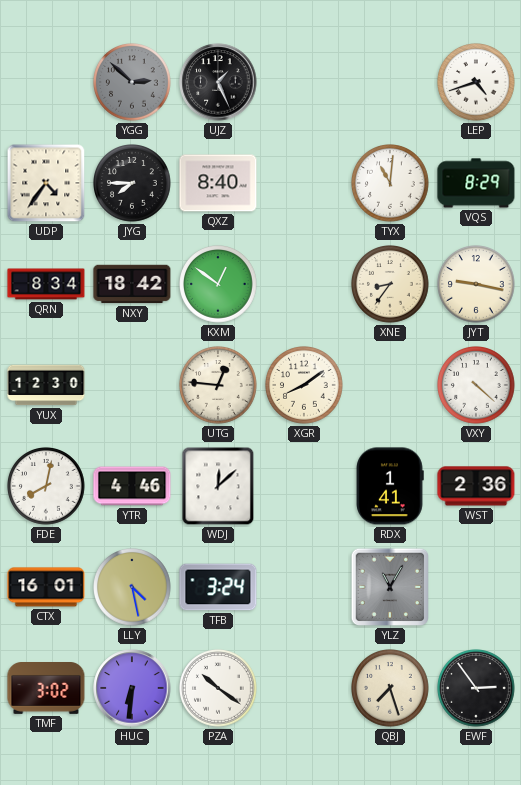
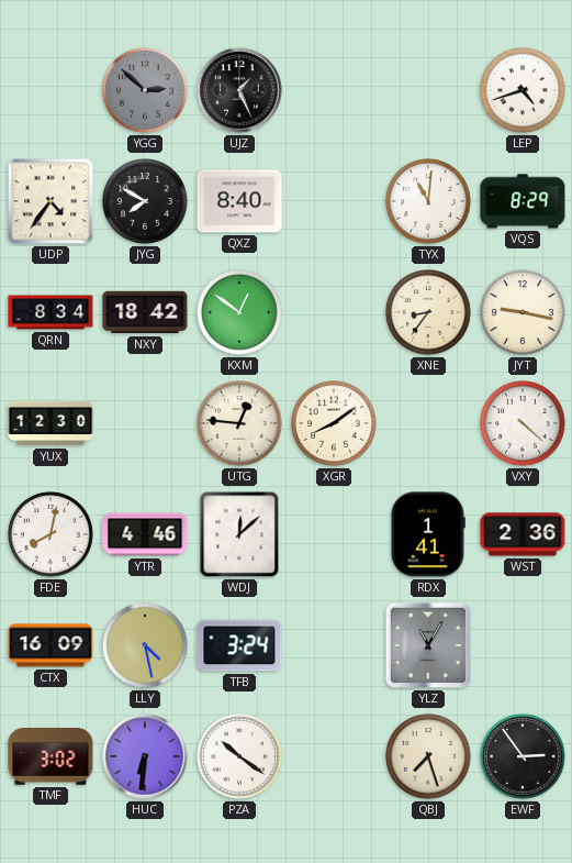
JYG: 7:45 -> 7:50
CTX: 16:01 -> 16:09
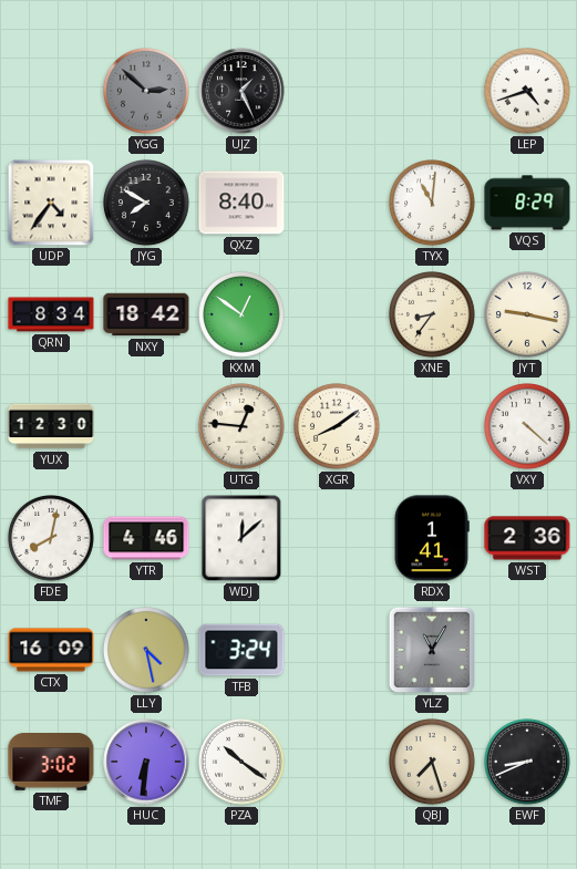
EWF: 2:54 -> 8:41
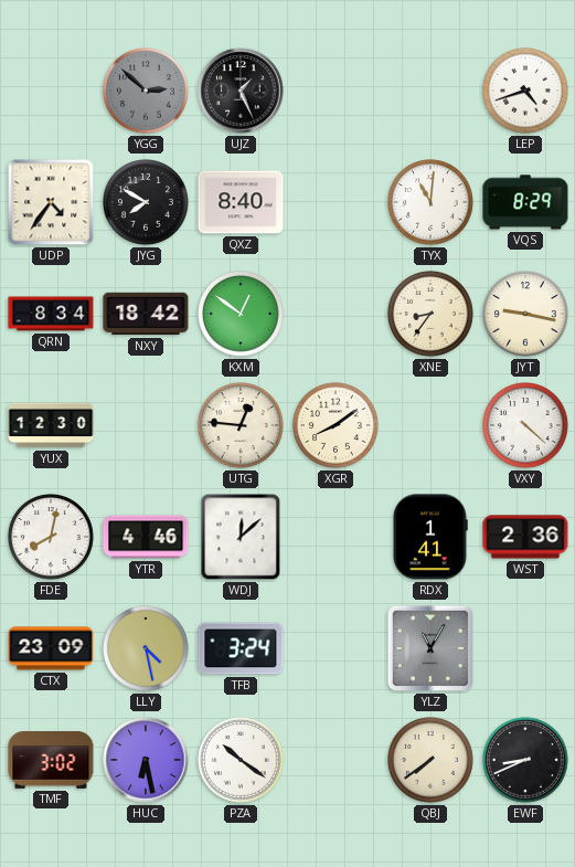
CTX: 16:09 -> 23:09
HUC: 6:31 -> 6:28
QBJ: 7:27 -> 7:39
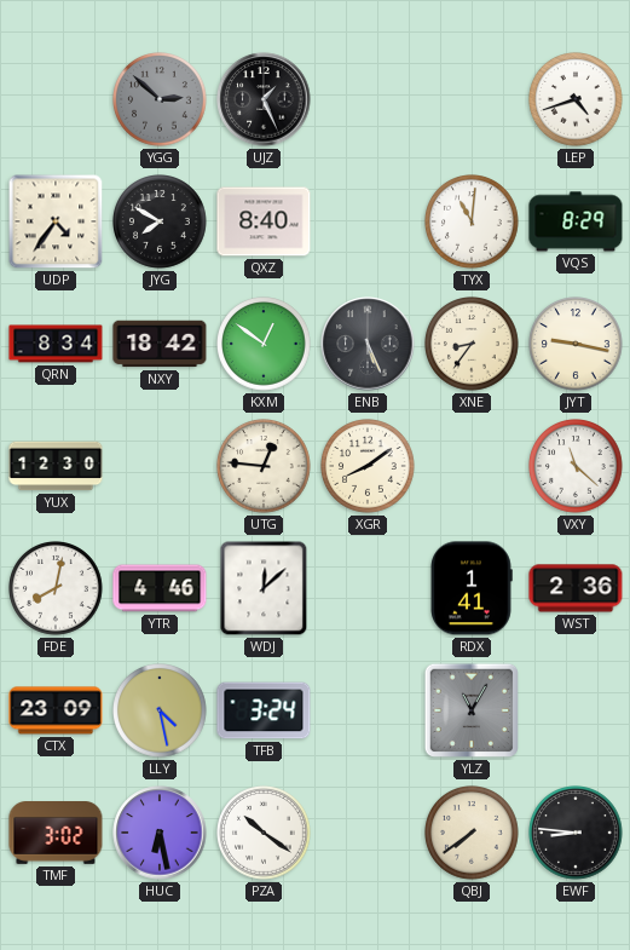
ENB: none -> 5:26
VXY: 4:22 -> 11:22
EWF: 8:41 -> 8:46
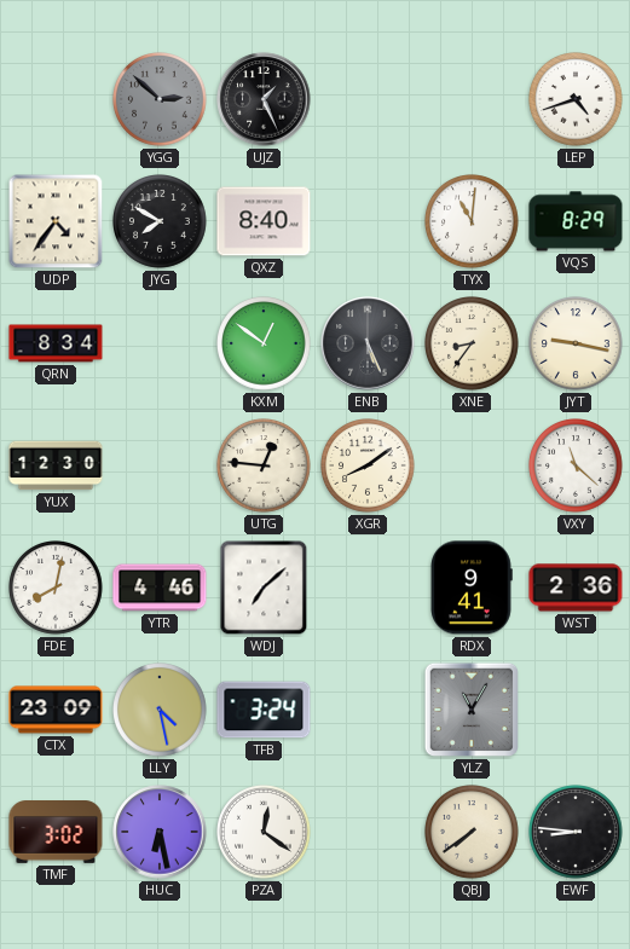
NXY: 18:42 -> none
WDJ: 12:08 -> 7:08
RDX: 1:41 -> 9:41
PZA: 10:21 -> 12:21
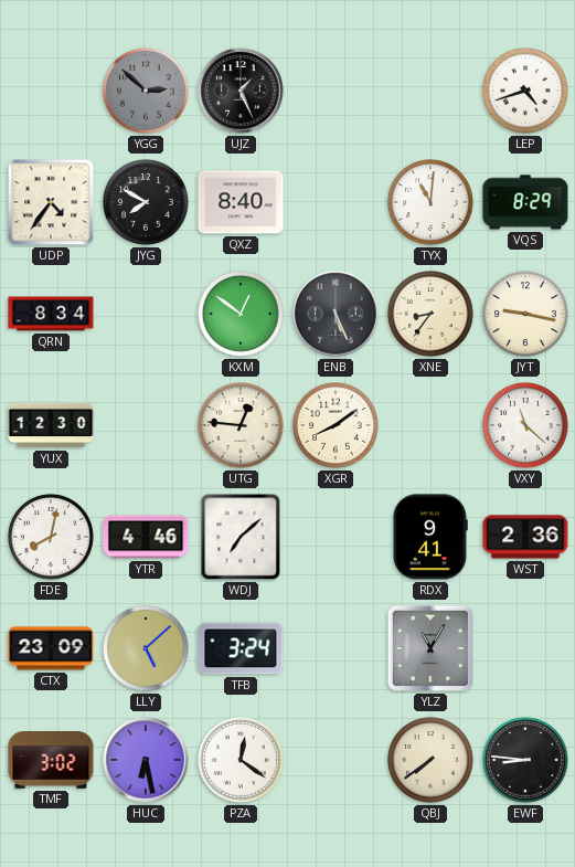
LLY: 4:28 -> 5:08
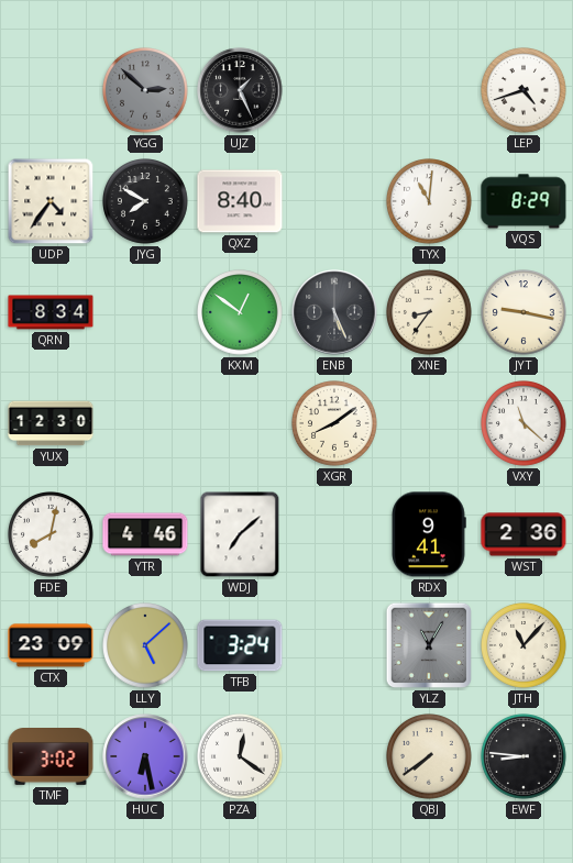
UTG: 12:46 -> none
JTH: none -> 11:07
